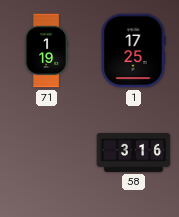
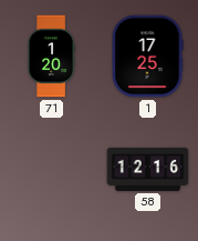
71: 1:19 -> 1:20
58: 3:16 -> 12:16
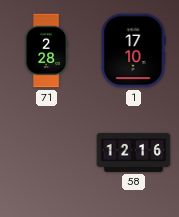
71: 1:20 -> 2:28
1: 17:25 -> 17:10
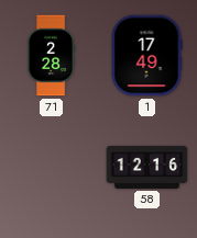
1: 17:10 -> 17:49
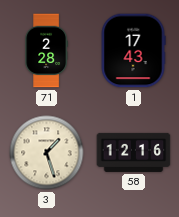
1: 17:49 -> 17:43
3: none -> 1:27
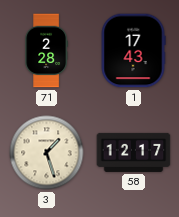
58: 12:16 -> 12:17
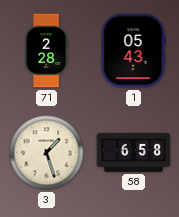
1: 17:43 -> 05:43
58: 12:17 -> 6:58
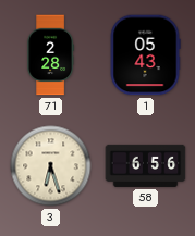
3: 1:27 -> 6:27
58: 6:58 -> 6:56
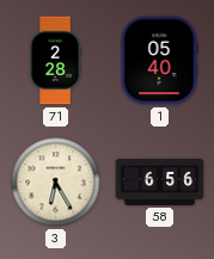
1: 05:43 -> 05:40
3: 6:27 -> 6:25
